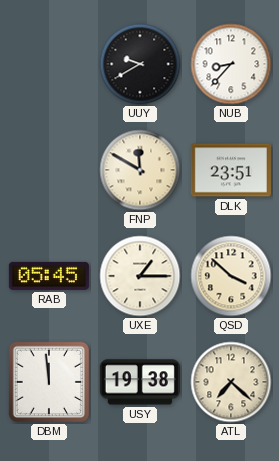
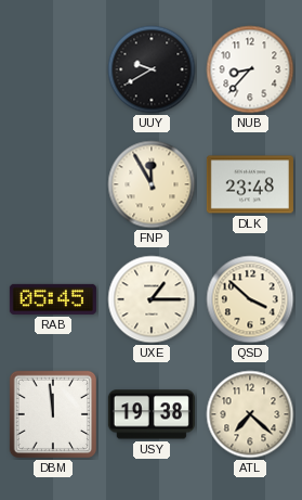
FNP: 11:50 -> 11:55
DLK: 23:51 -> 23:48
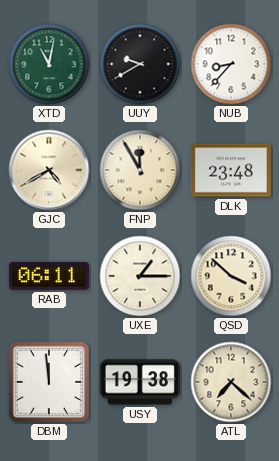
XTD: none -> 11:02
GJC: none -> 4:40
RAB: 05:45 -> 06:11
